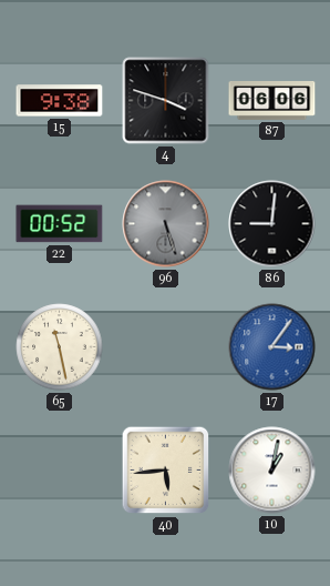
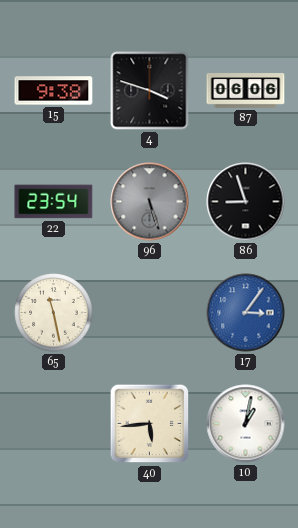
22: 00:52 -> 23:54
86: 9:01 -> 8:57
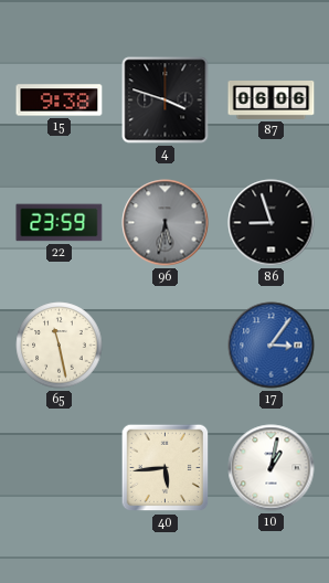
22: 23:54 -> 23:59
96: 5:27 -> 5:32
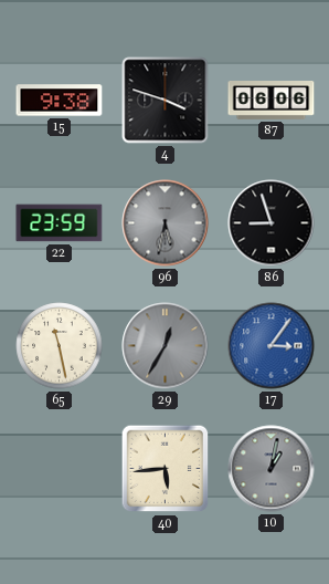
29: none -> 12:35
10 dial: white -> grey
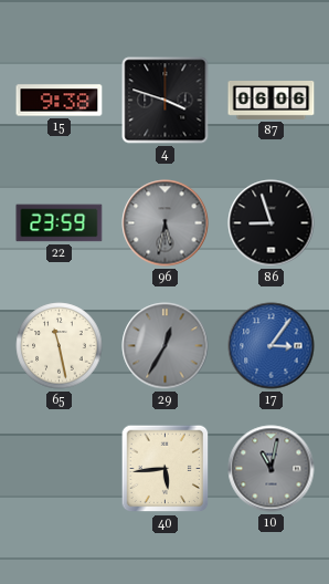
10: 1:02 -> 11:02
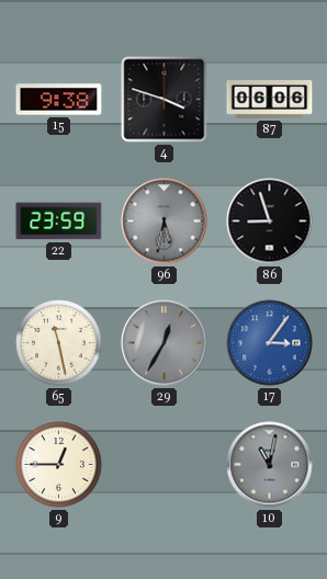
9: none -> 12:45
40: 5:44 -> none
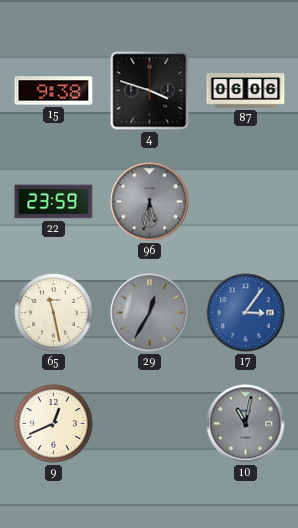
86: 8:57 -> none
9: 12:45 -> 12:41
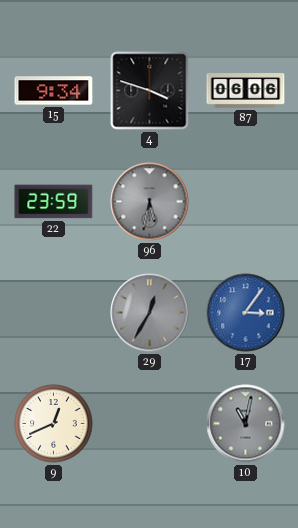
15: 9:38 -> 9:34
65: 11:28 -> none
